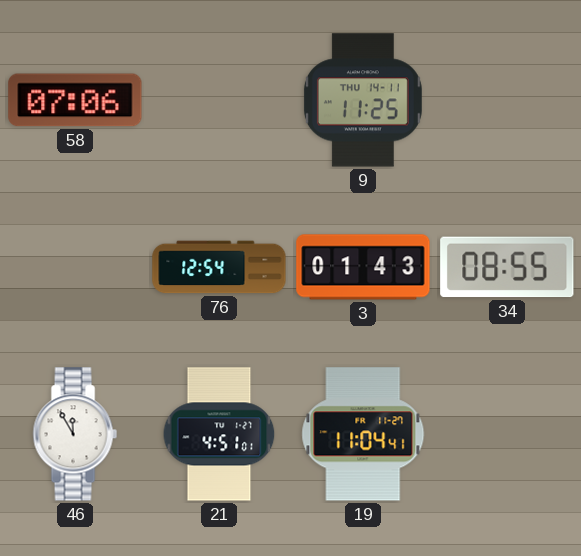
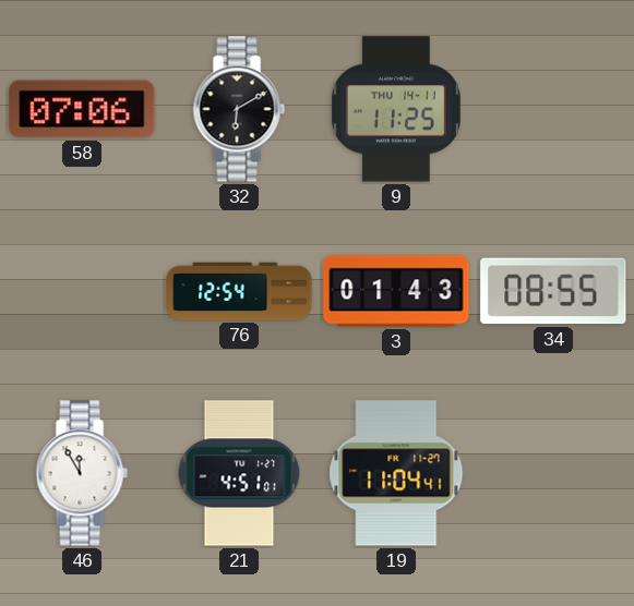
32: none -> 6:10
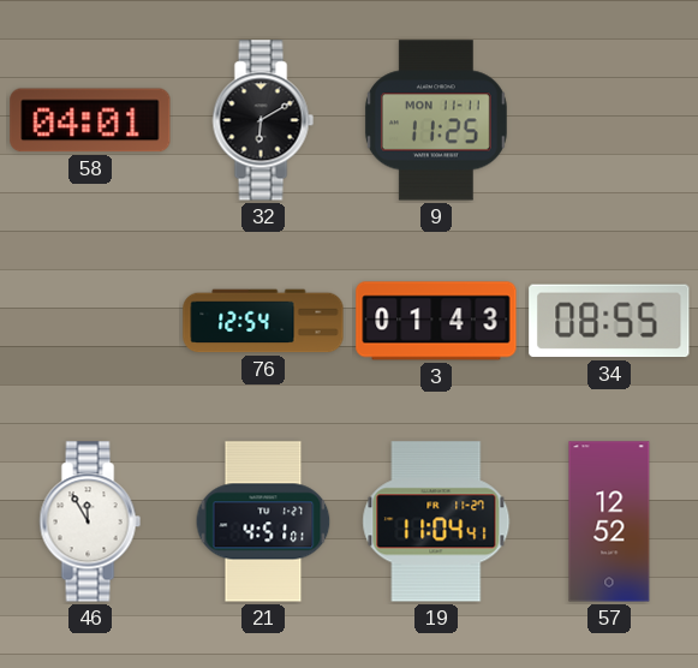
58: 07:06 -> 04:01
9 date: THU 14-11 -> MON 11-11
57: none -> 12:52
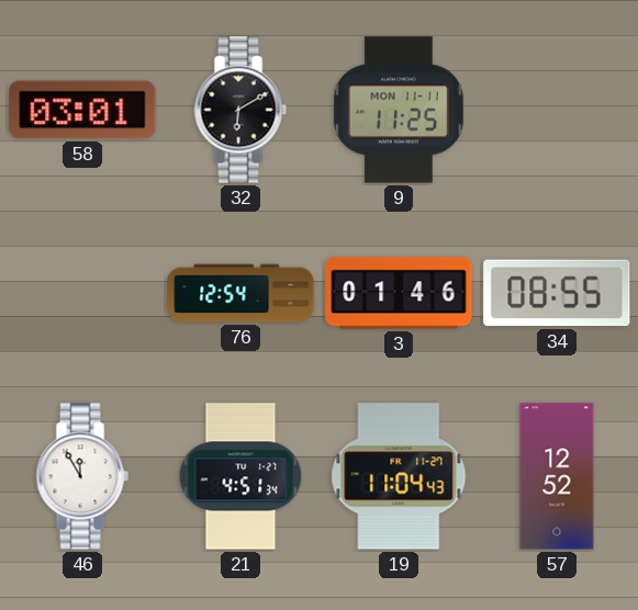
58: 04:01 -> 03:01
3: 01:43 -> 01:46
21: 4:51:01 -> 4:51:34
19: 11:04:41 -> 11:04:43
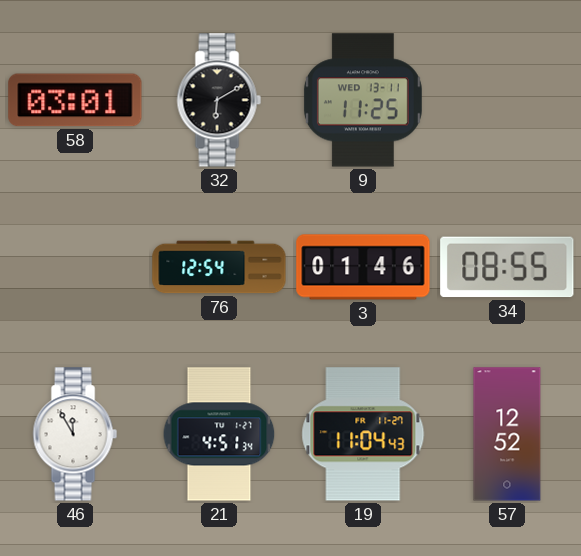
9 date: MON 11-11 -> WED 13-11
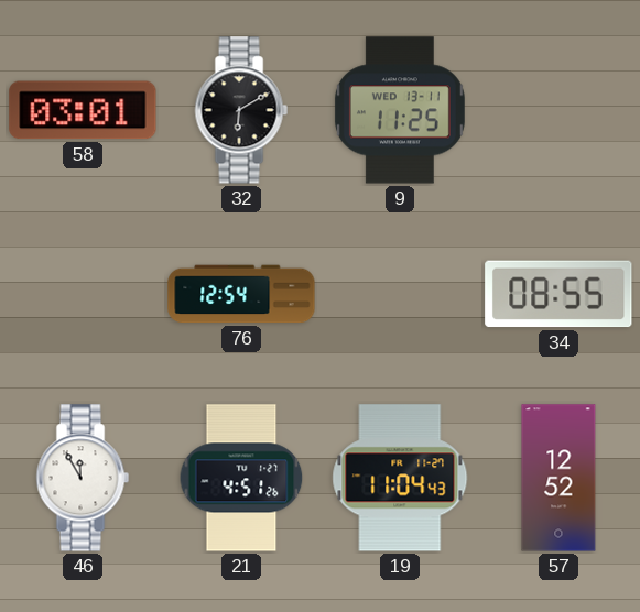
3: 01:46 -> none
21: 4:51:34 -> 4:51:26
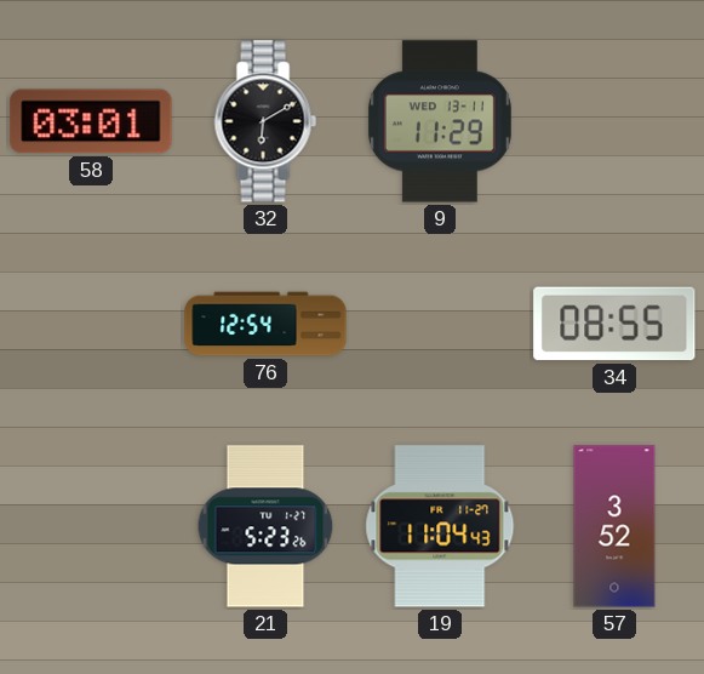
9: 11:25 -> 11:29
46: 11:55 -> none
21: 4:51 -> 5:23
57: 12:52 -> 3:52
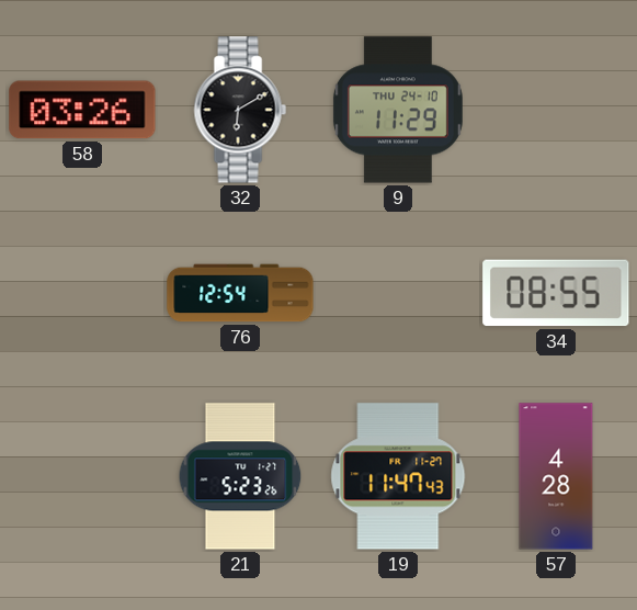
58: 03:01 -> 03:26
9 date: WED 13-11 -> THU 24-10
19: 11:04 -> 11:47
57: 3:52 -> 4:28
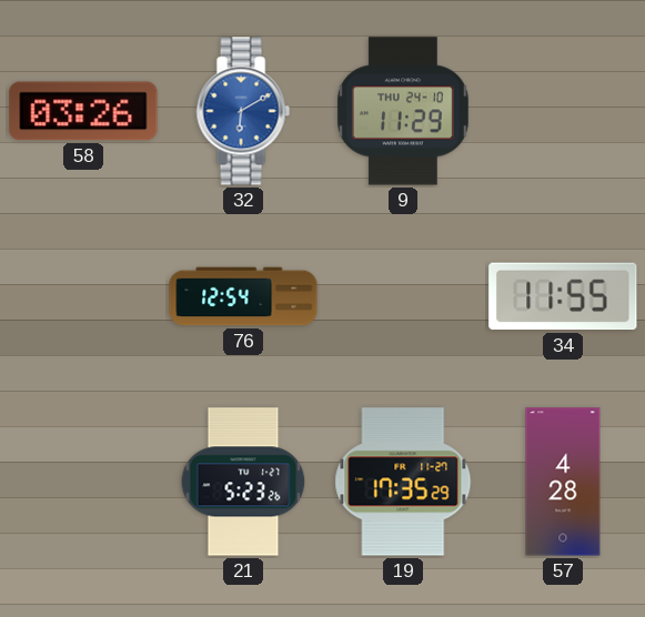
32 dial: black -> blue
34: 08:55 -> 11:55
19: 11:47 -> 17:35
